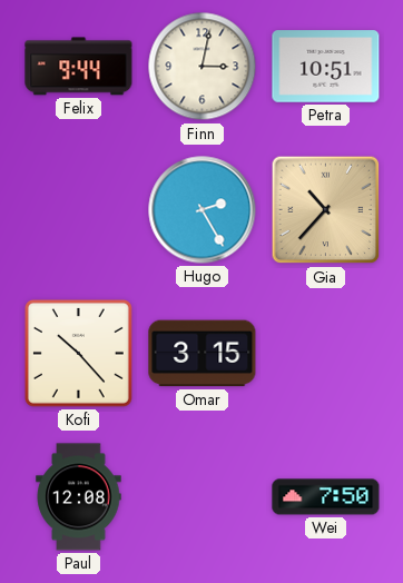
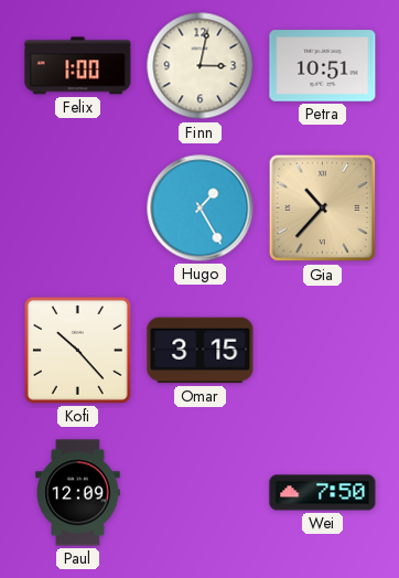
Felix: 9:44 -> 1:00
Hugo: 2:25 -> 1:25
Paul: 12:08 -> 12:09
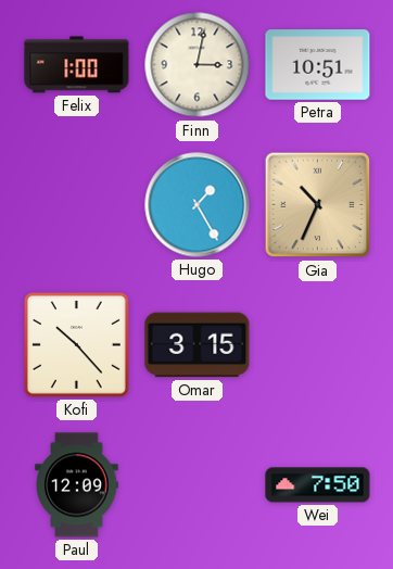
Gia: 10:37 -> 10:34
